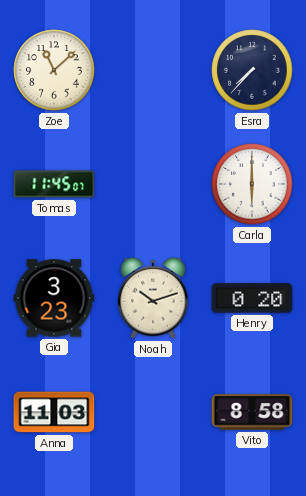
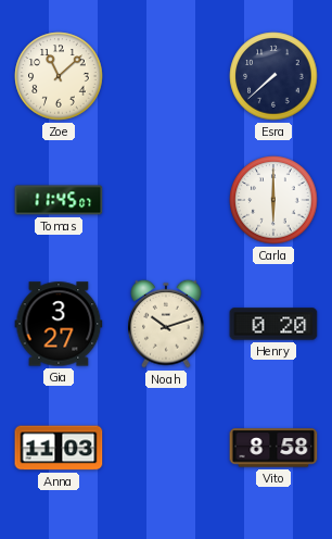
Esra: 7:37 -> 7:38
Gia: 3:23 -> 3:27
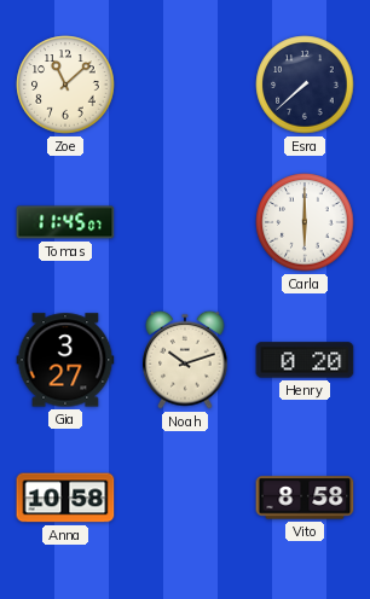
Anna: 11:03 -> 10:58
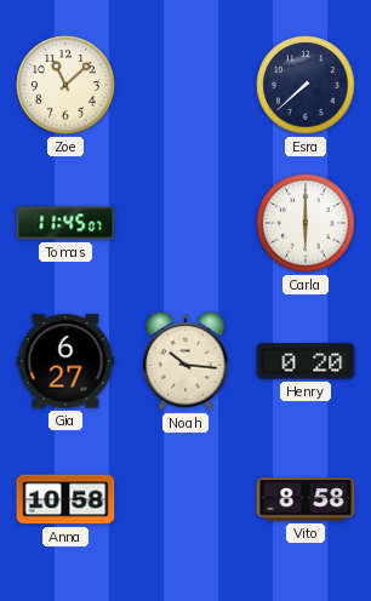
Gia: 3:27 -> 6:27
Noah: 10:12 -> 10:16
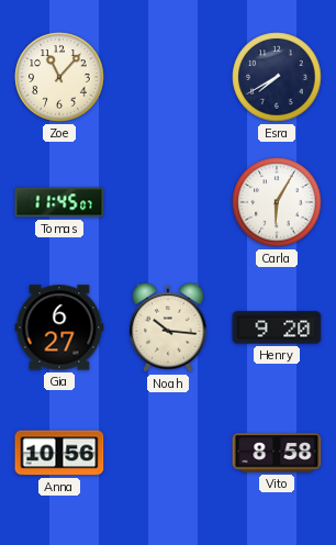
Zoe: 11:08 -> 11:07
Esra: 7:38 -> 7:40
Carla: 6:00 -> 6:05
Henry: 0:20 -> 9:20
Anna: 10:58 -> 10:56
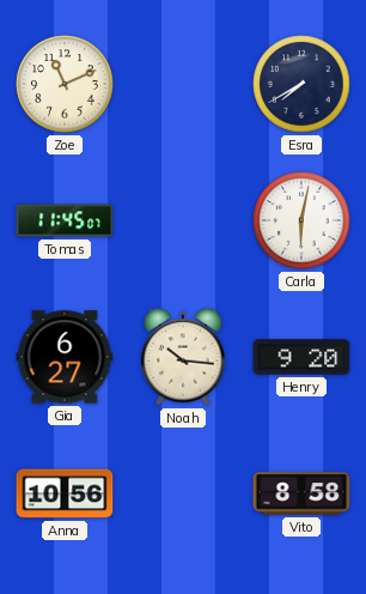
Zoe: 11:07 -> 11:11
Carla: 6:05 -> 6:02
